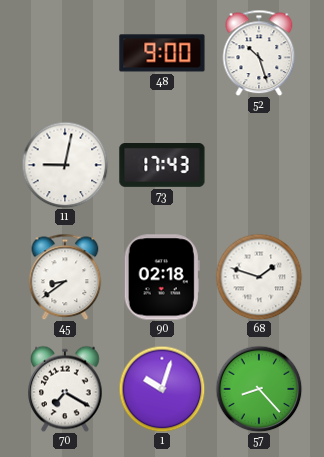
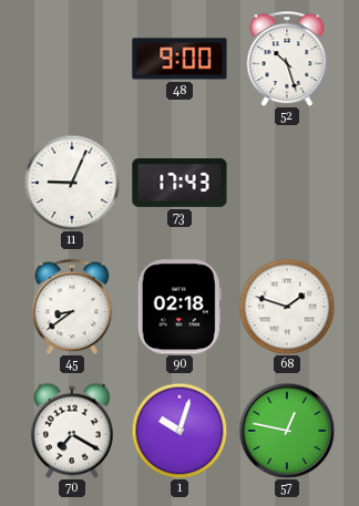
11: 9:02 -> 9:04
57: 8:23 -> 12:47
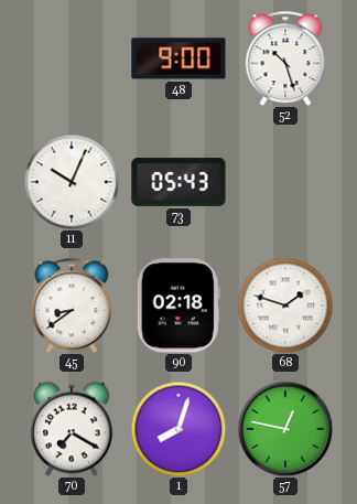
11: 9:04 -> 10:04
73: 17:43 -> 05:43
1: 10:03 -> 8:03
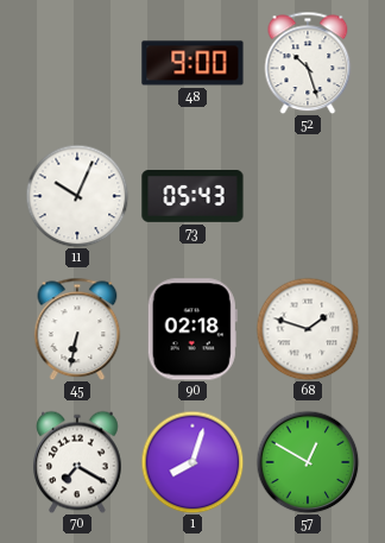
45: 8:39 -> 6:32
57: 12:47 -> 12:50
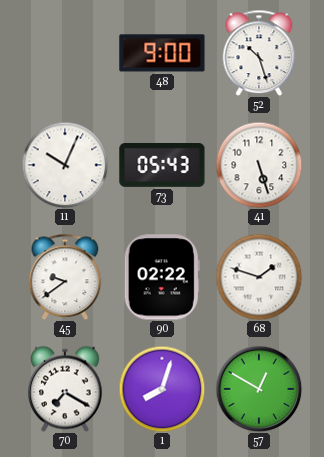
41: none -> 5:27
45: 6:32 -> 9:39
90: 02:18 -> 02:22
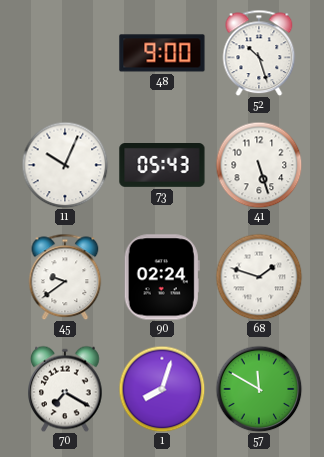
90: 02:22 -> 02:24
57: 12:50 -> 11:50
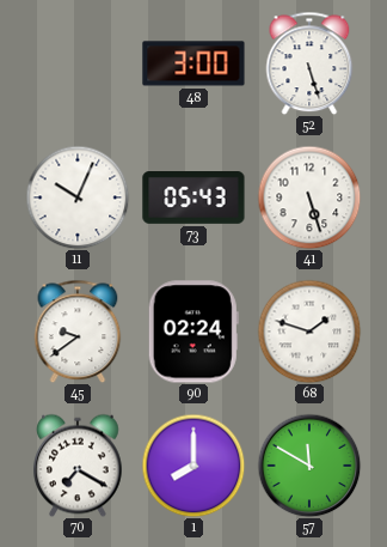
48: 9:00 -> 3:00
52: 10:27 -> 5:27
1: 8:03 -> 8:00
